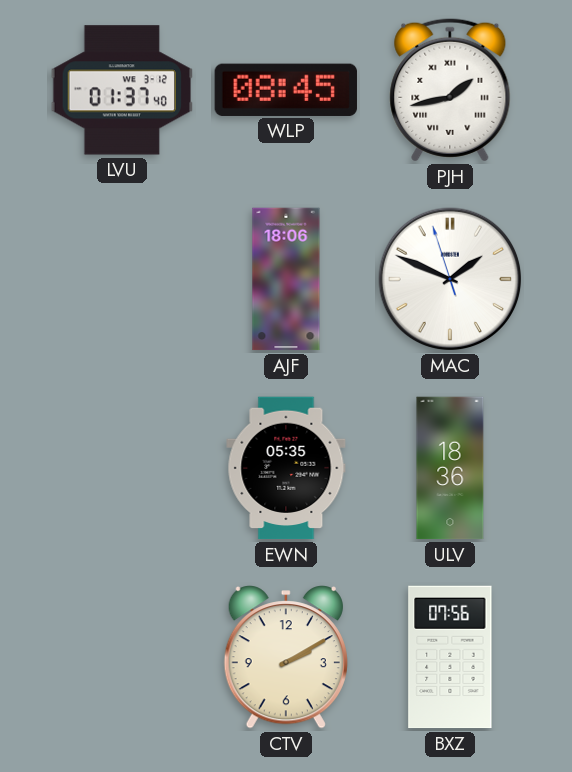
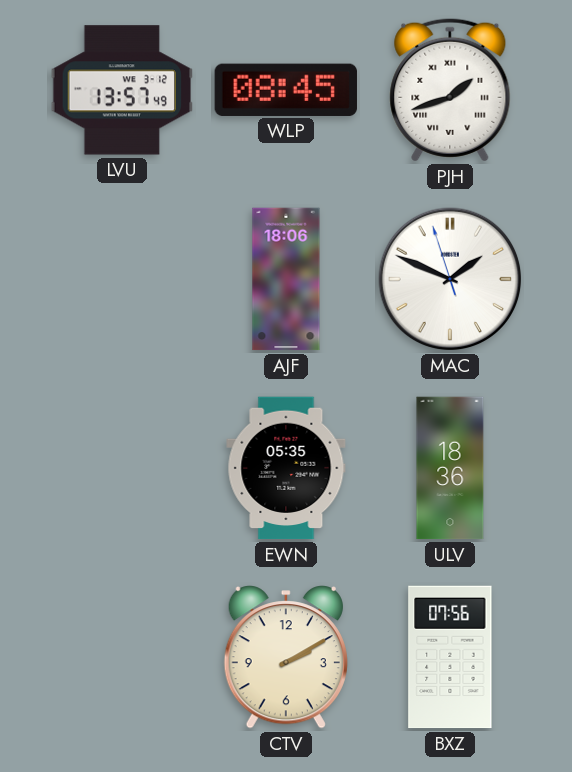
LVU: 01:37 -> 13:57
PJH: 1:43 -> 1:42
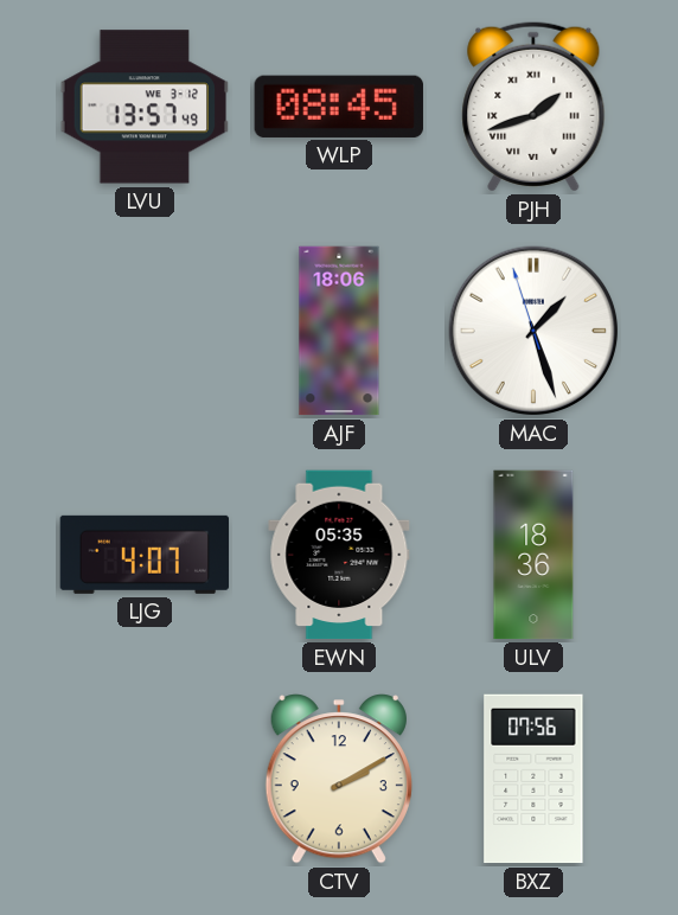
MAC: 1:48 -> 1:26
LJG: none -> 4:07
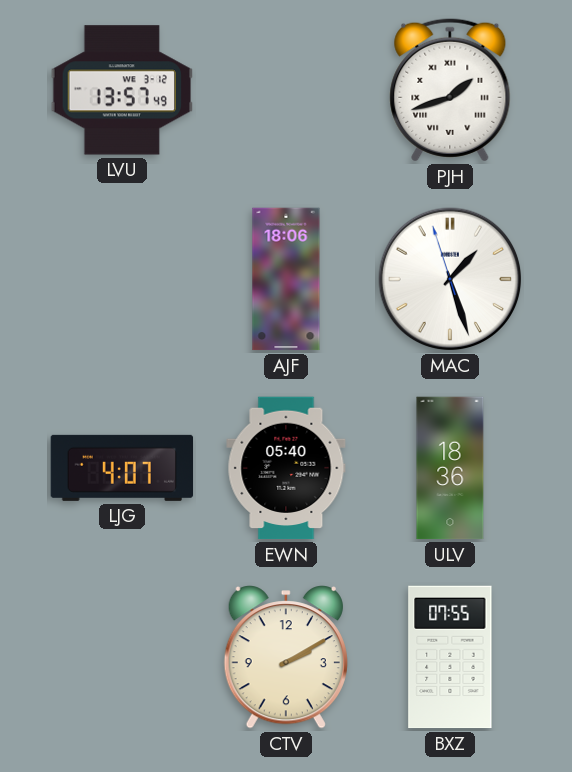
WLP: 08:45 -> none
EWN: 05:35 -> 05:40
BXZ: 07:56 -> 07:55
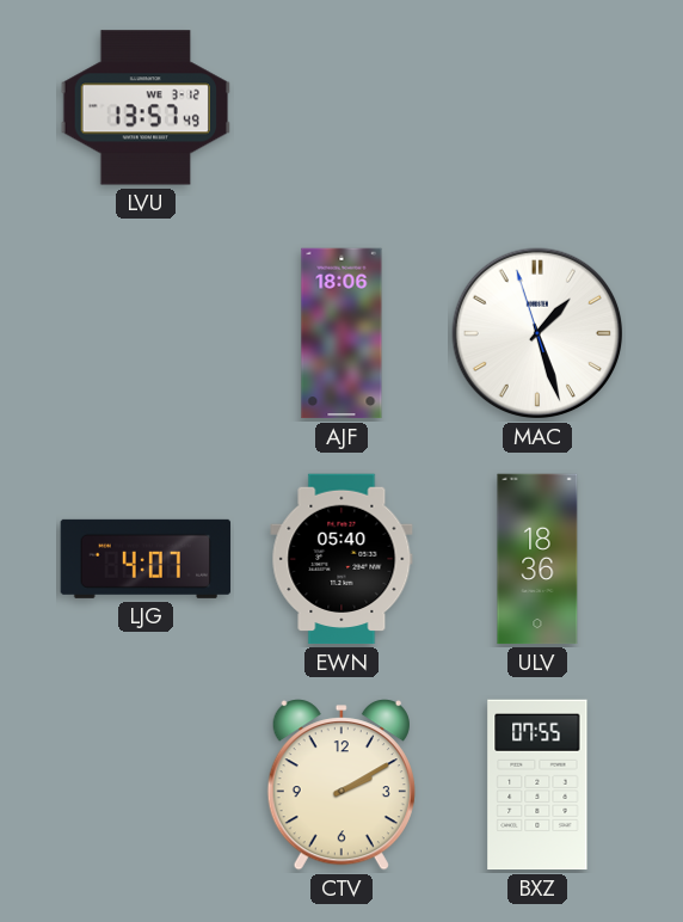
PJH: 1:42 -> none
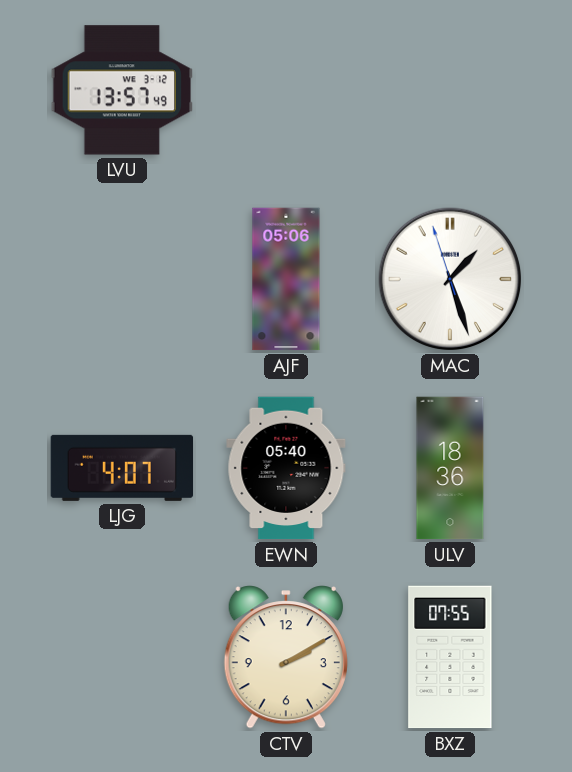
AJF: 18:06 -> 05:06
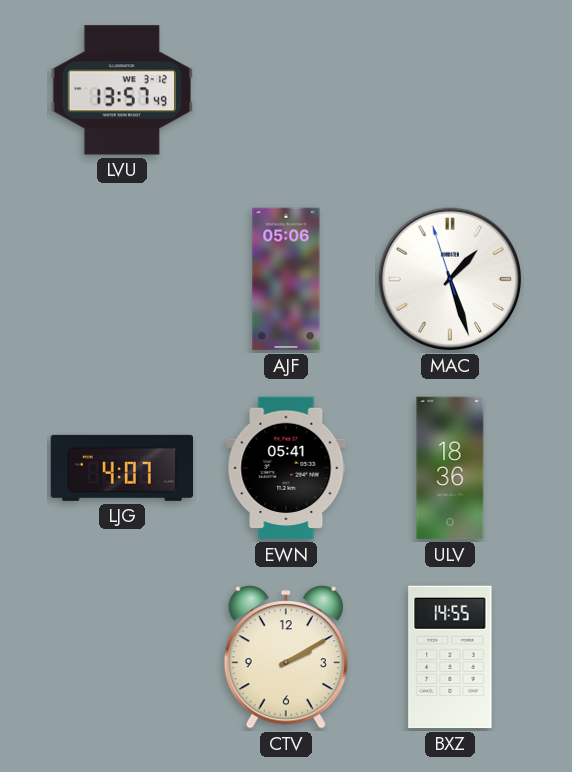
EWN: 05:40 -> 05:41
BXZ: 07:55 -> 14:55
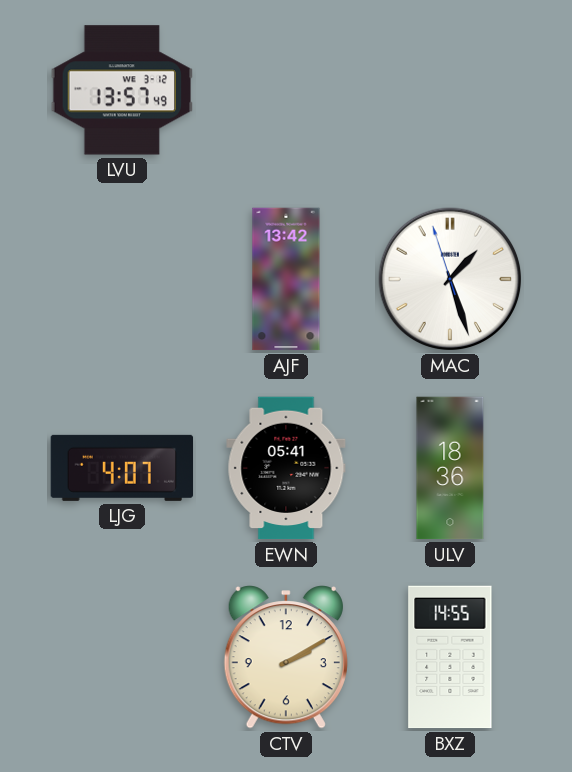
AJF: 05:06 -> 13:42
